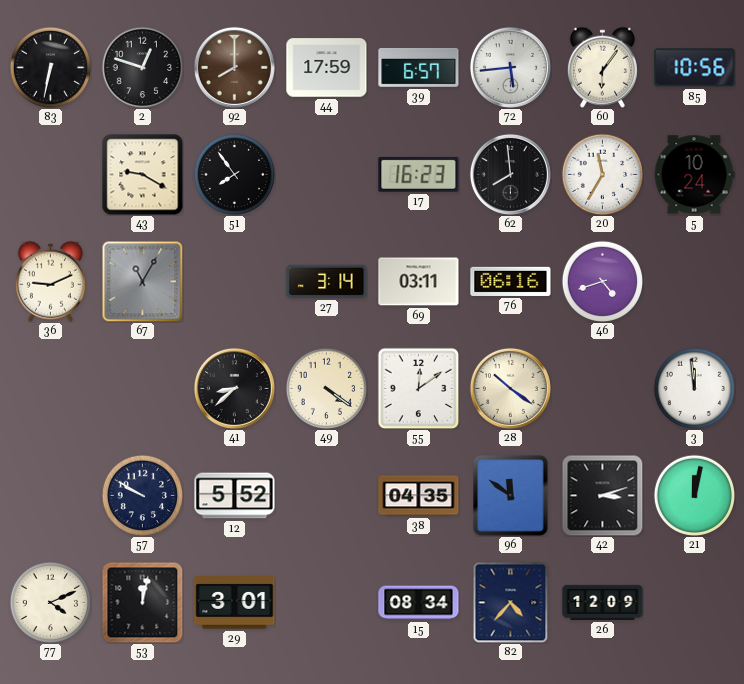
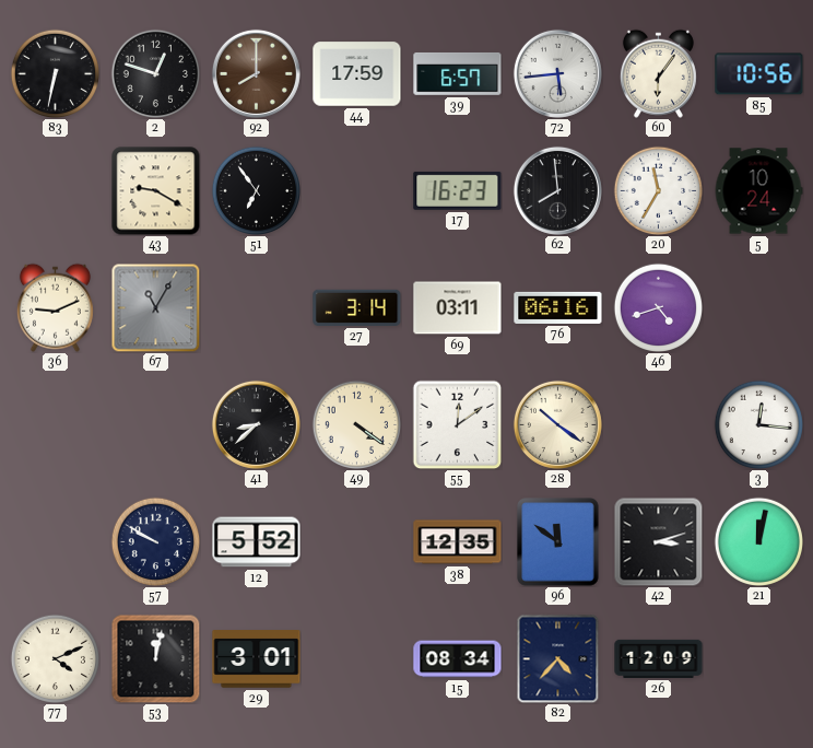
51: 7:54 -> 6:54
3: 11:59 -> 12:16
38: 04:35 -> 12:35
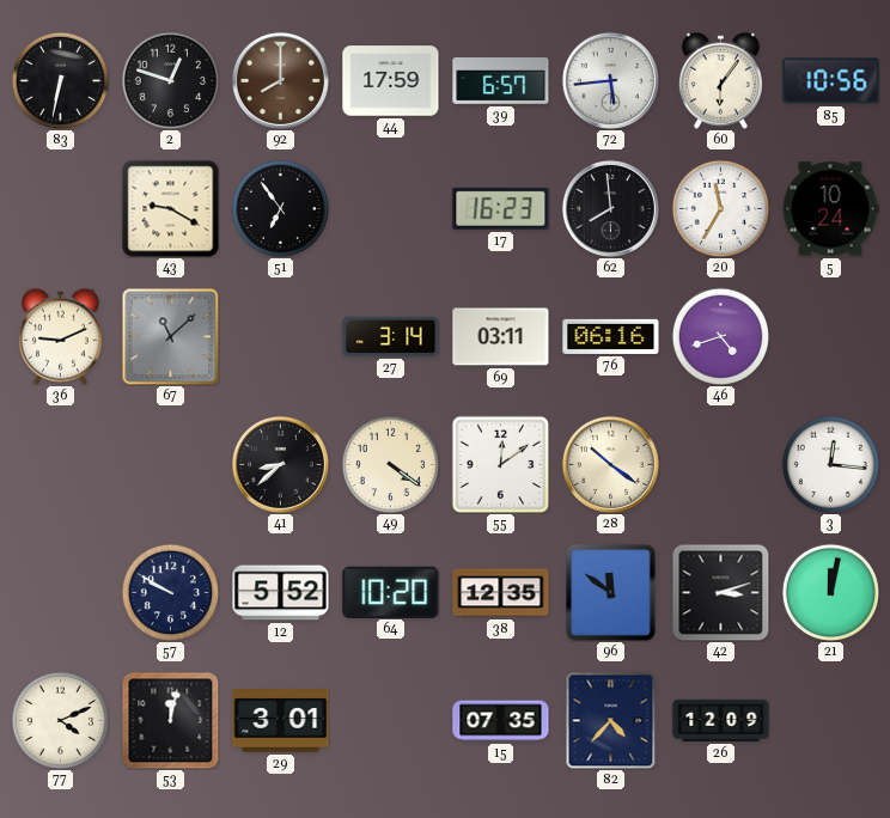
67: 11:05 -> 11:08
64: none -> 10:20
15: 08:34 -> 07:35
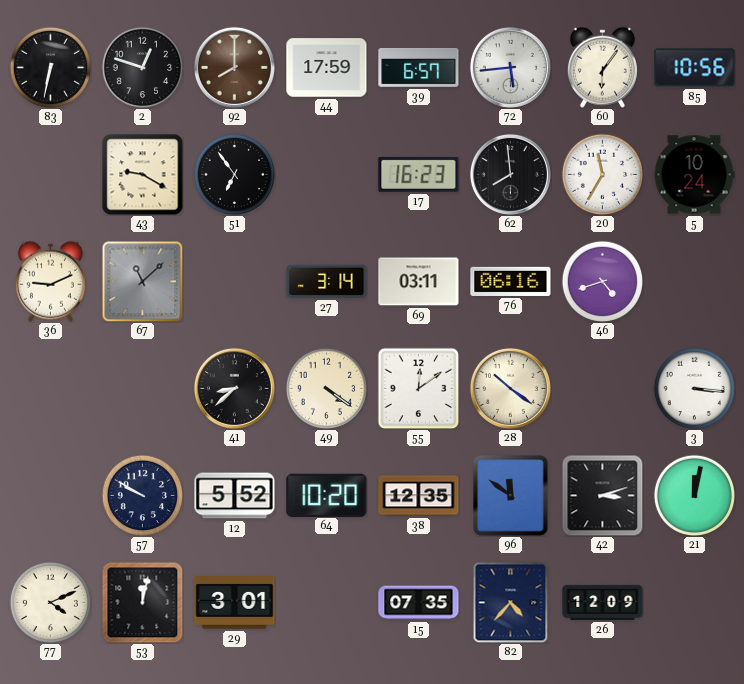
3: 12:16 -> 3:16
